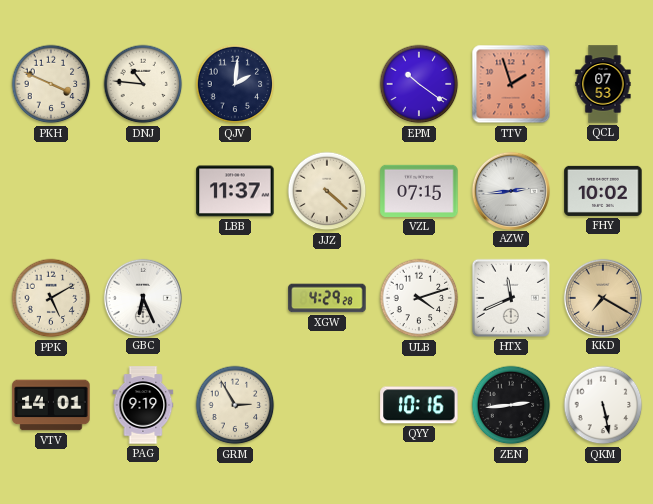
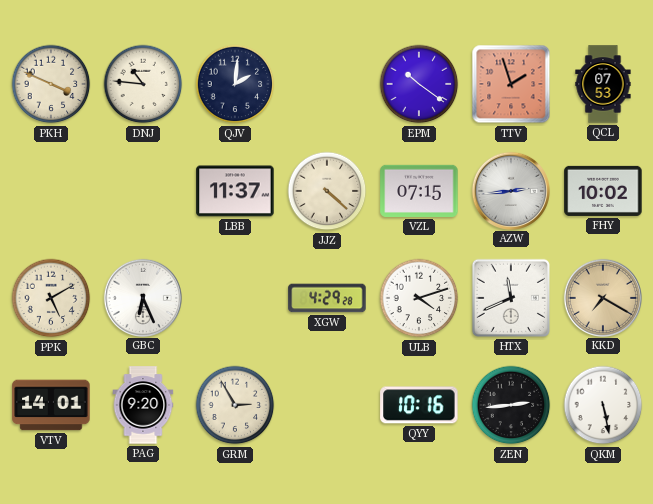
PAG: 9:19 -> 9:20
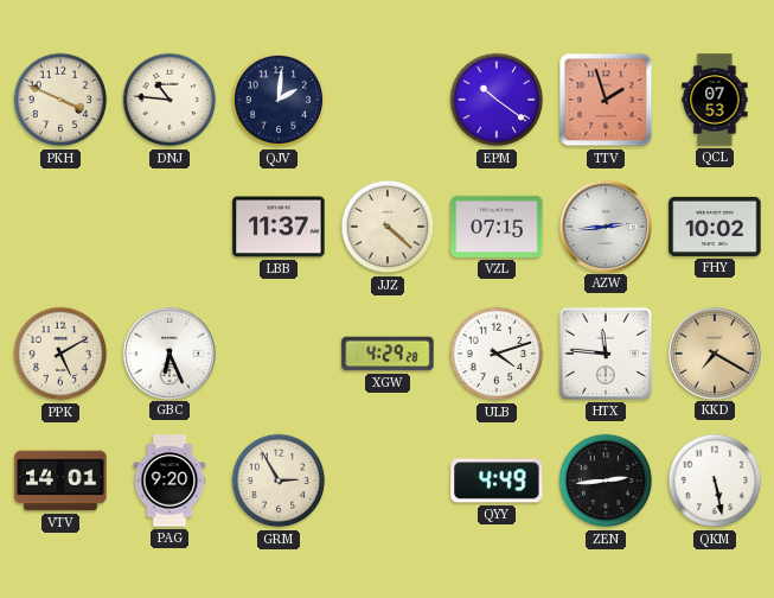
HTX: 11:41 -> 11:46
QYY: 10:16 -> 4:49
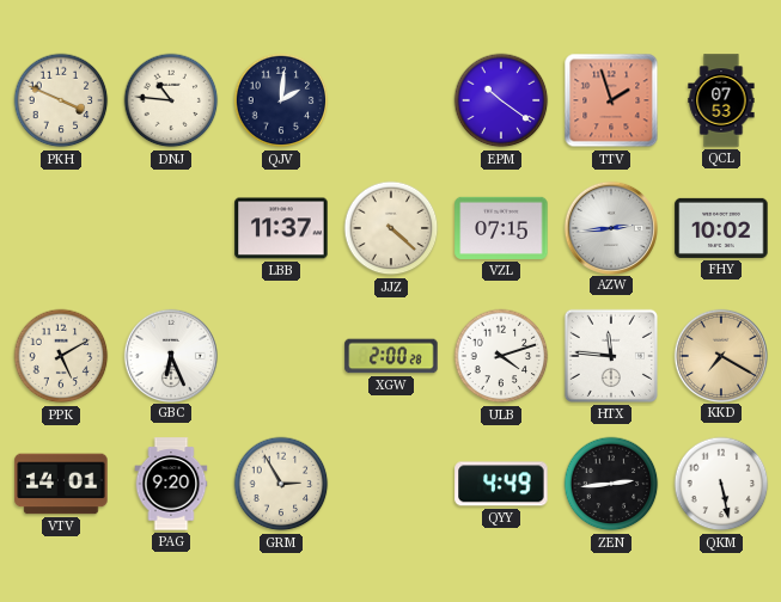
XGW: 4:29 -> 2:00
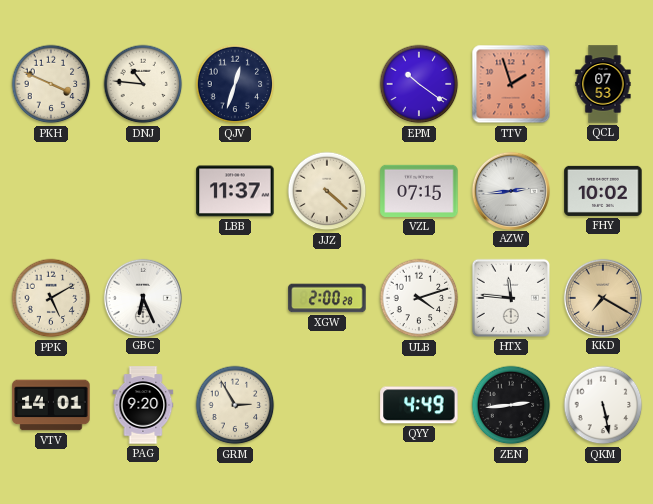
QJV: 2:01 -> 12:33
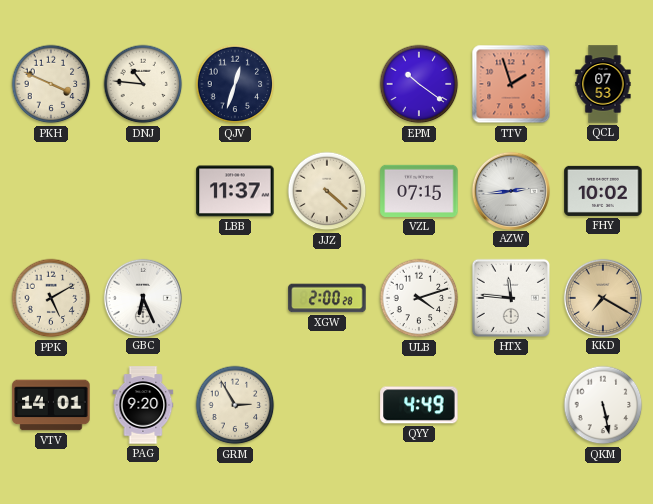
ZEN: 2:44 -> none
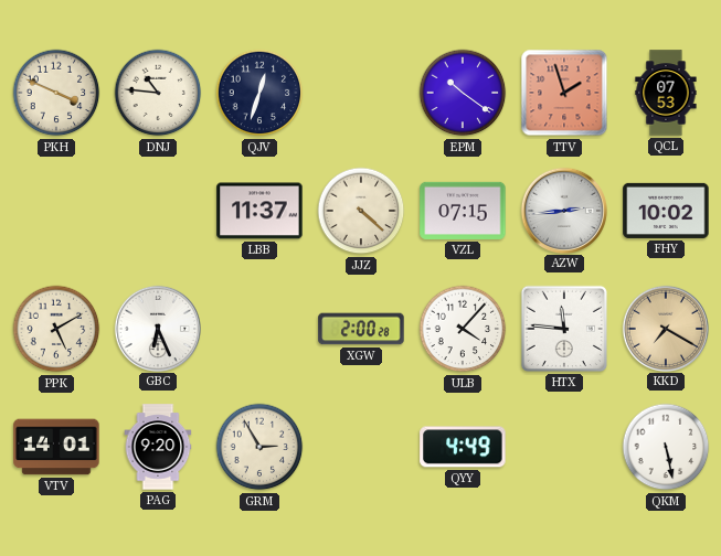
ULB: 4:12 -> 4:07
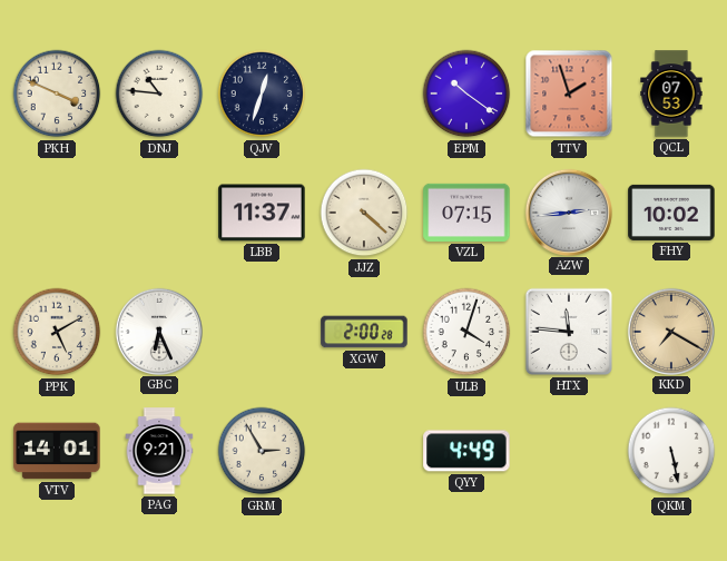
ULB: 4:07 -> 4:03
PAG: 9:20 -> 9:21
